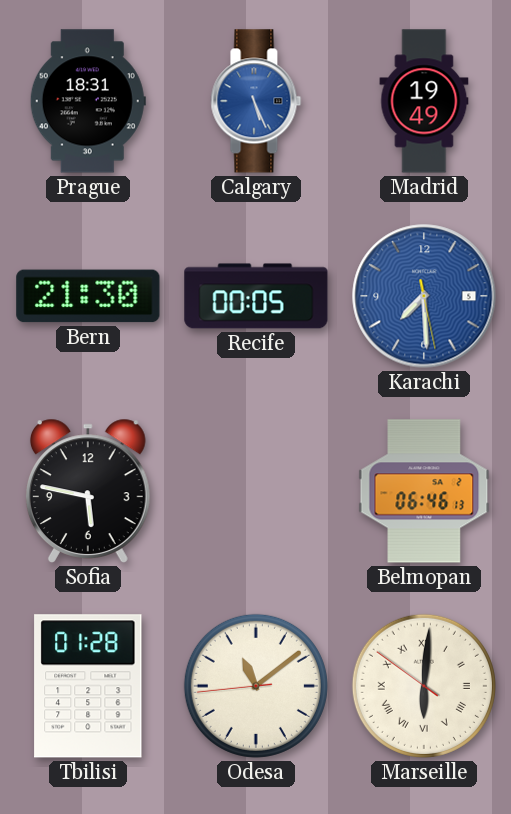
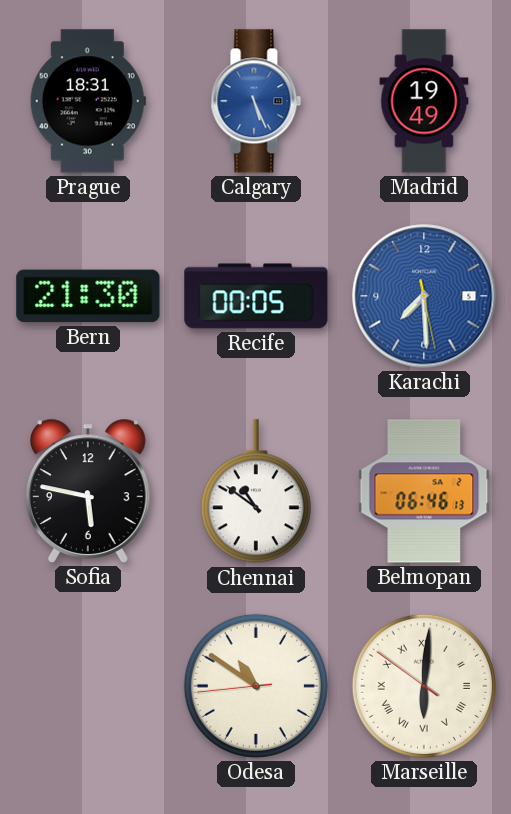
Chennai: none -> 10:51
Tbilisi: 01:28 -> none
Odesa: 11:08 -> 10:50
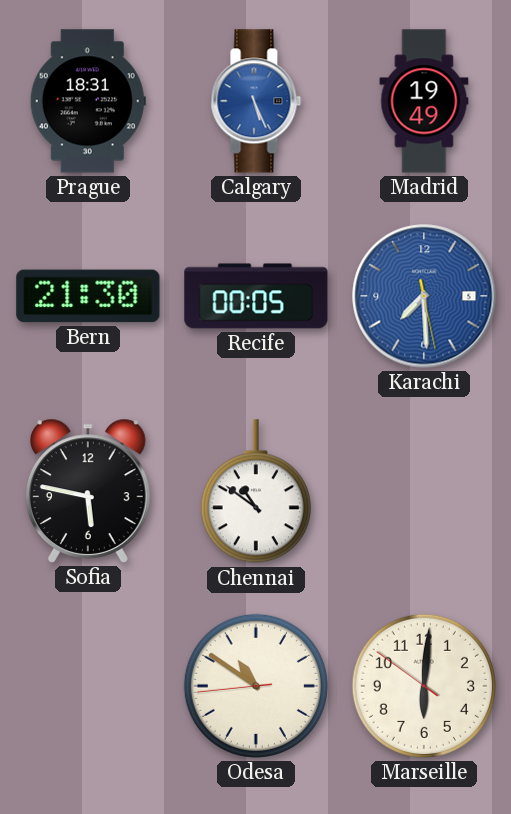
Belmopan: 06:46 -> none
Marseille numerals: Roman -> Arabic
